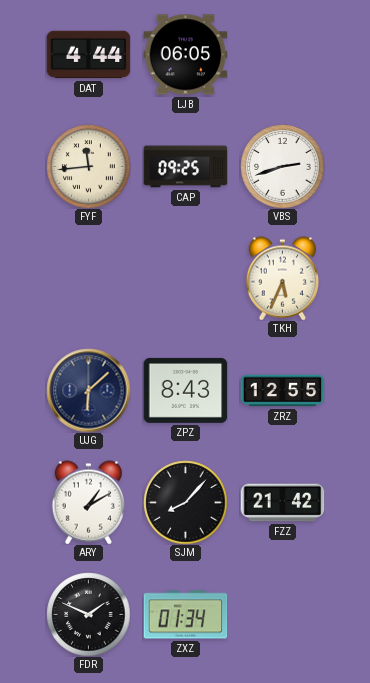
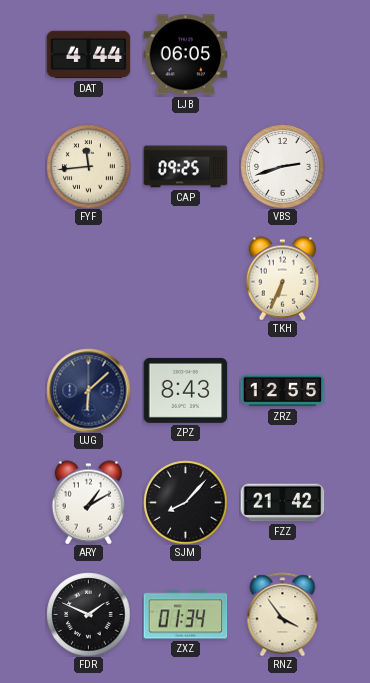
TKH: 5:34 -> 6:34
RNZ: none -> 3:54
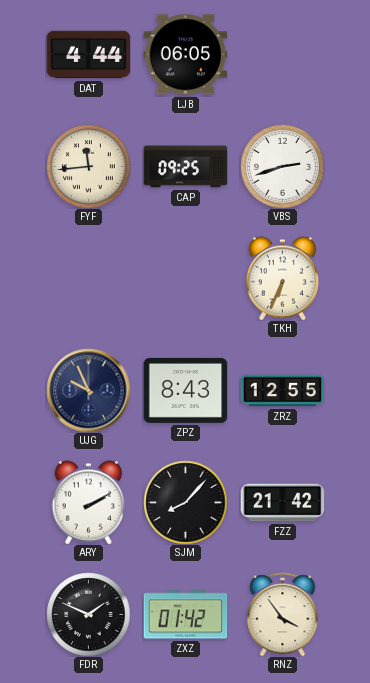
UJG: 6:08 -> 9:56
ARY: 1:10 -> 2:10
ZXZ: 01:34 -> 01:42
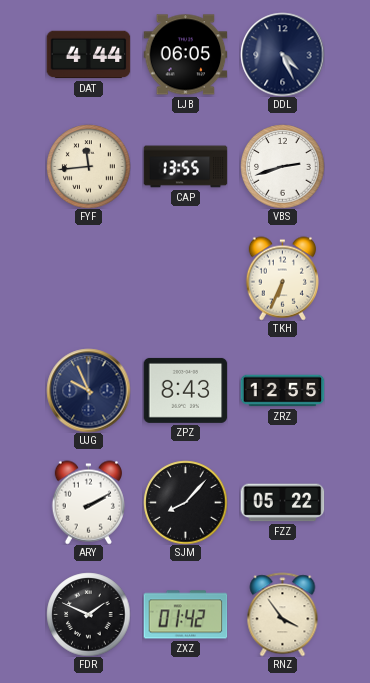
DDL: none -> 4:26
CAP: 09:25 -> 13:55
FZZ: 21:42 -> 05:22
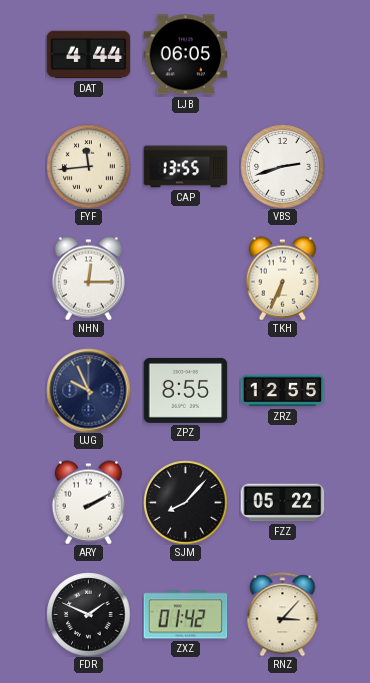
DDL: 4:26 -> none
NHN: none -> 12:15
ZPZ: 8:43 -> 8:55
RNZ: 3:54 -> 3:07
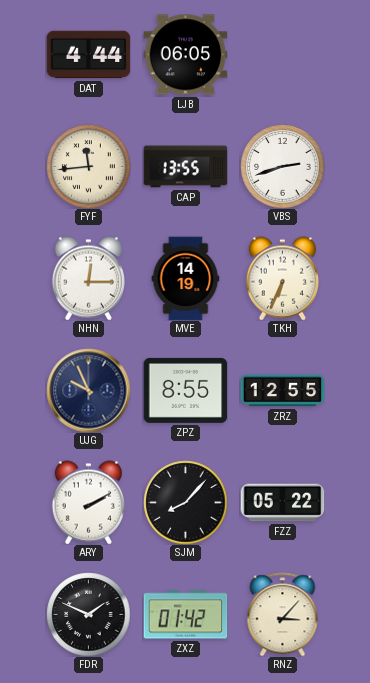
MVE: none -> 14:19
